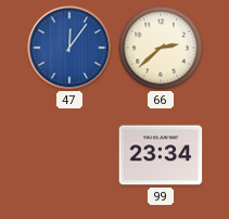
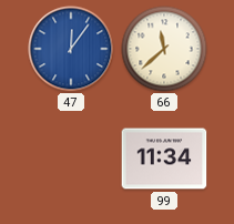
66: 2:38 -> 11:38
99: 23:34 -> 11:34
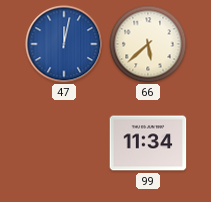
47: 12:06 -> 12:02
66: 11:38 -> 5:38
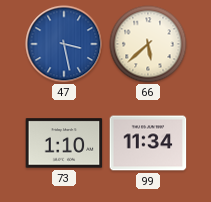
47: 12:02 -> 3:28
73: none -> 1:10
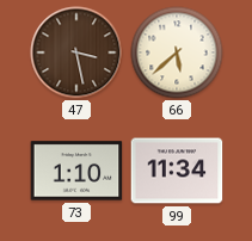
47 dial: blue -> brown
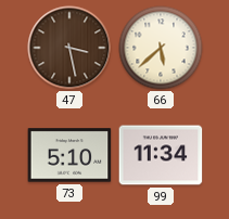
73: 1:10 -> 5:10
